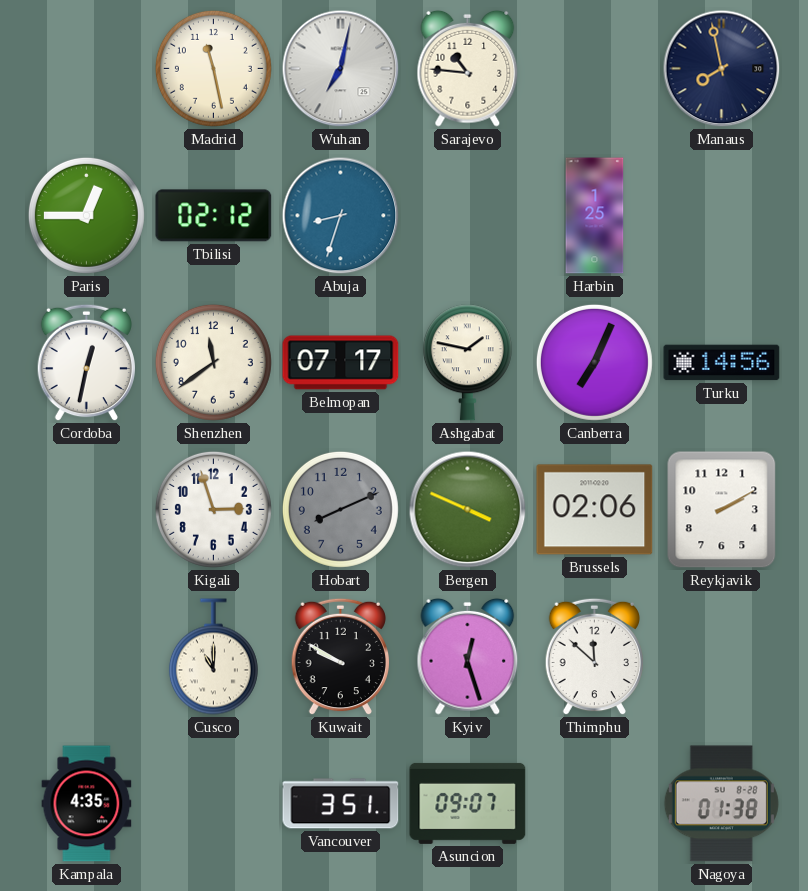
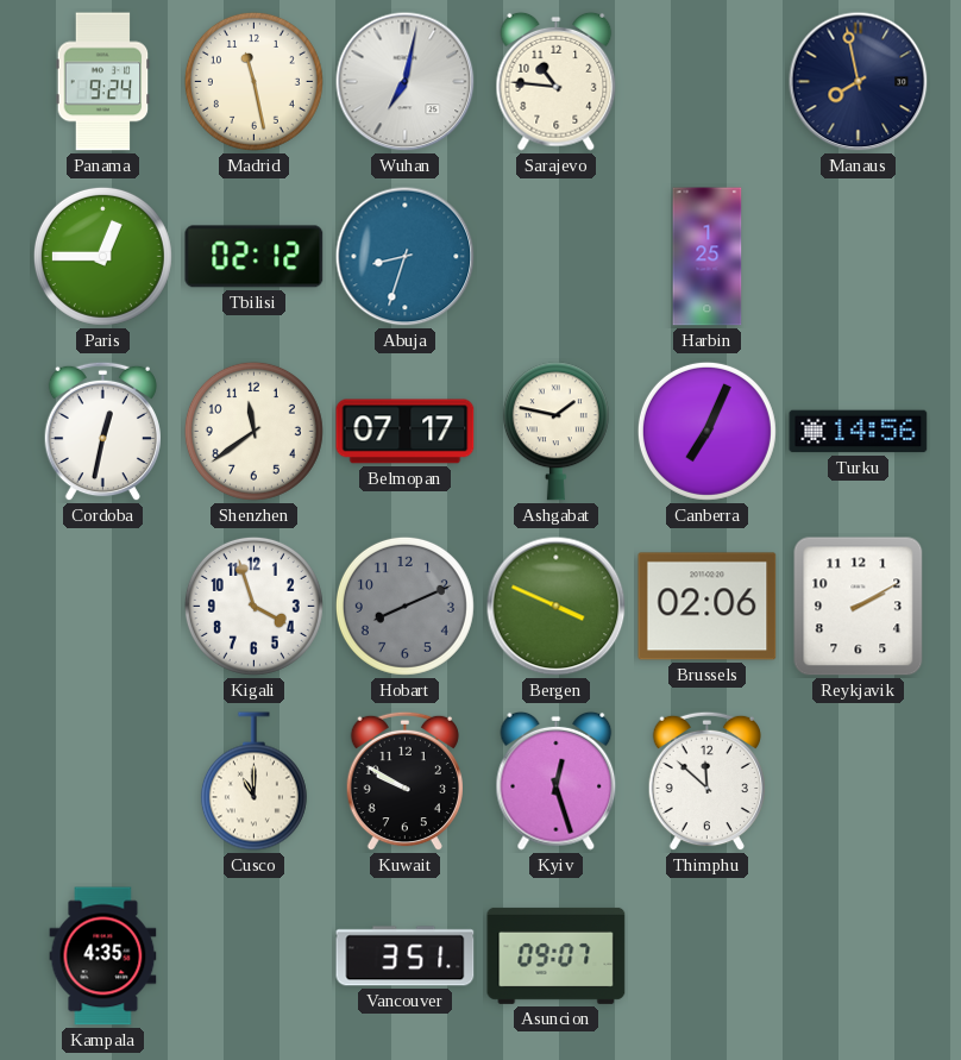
Panama: none -> 9:24
Kigali: 2:57 -> 3:57
Nagoya: 01:38 -> none
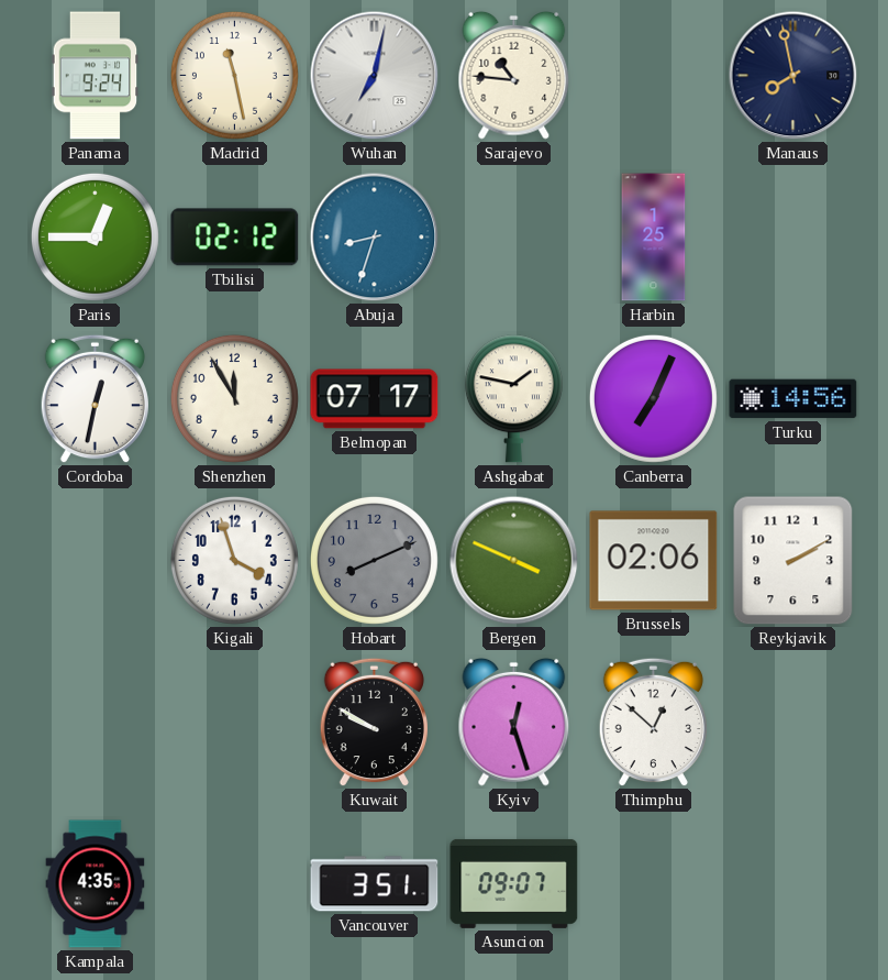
Shenzhen: 11:39 -> 11:55
Cusco: 11:00 -> none
Thimphu: 11:52 -> 12:52
